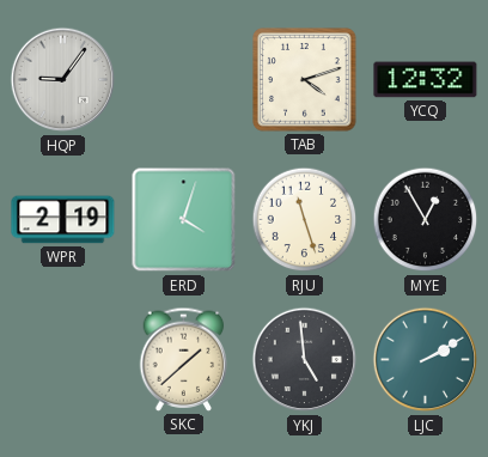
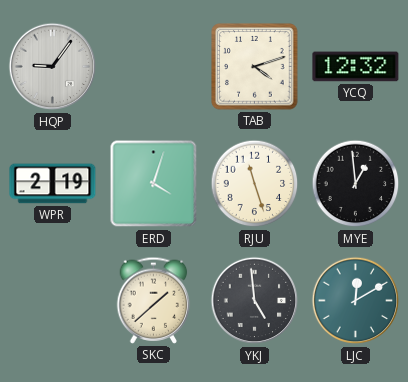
MYE: 12:55 -> 12:59
LJC: 2:10 -> 12:10
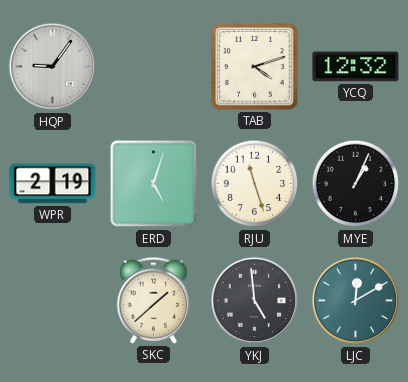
ERD: 4:03 -> 5:03
MYE: 12:59 -> 1:04
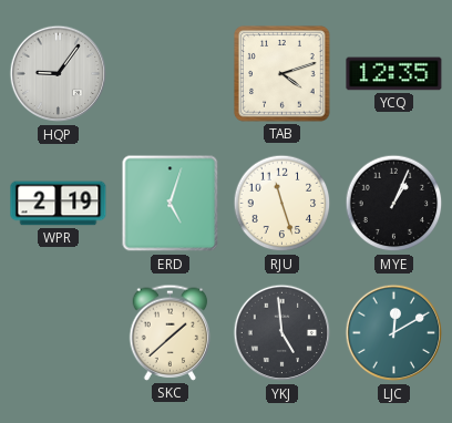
YCQ: 12:32 -> 12:35
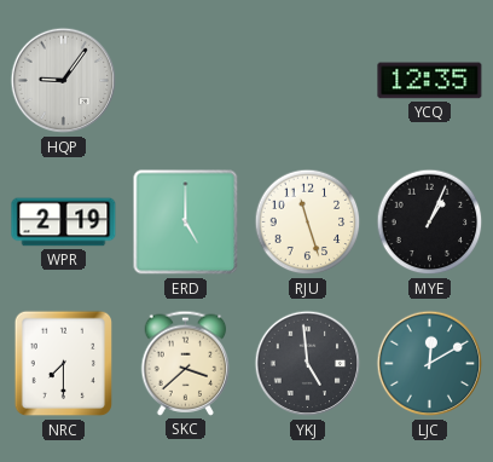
TAB: 4:12 -> none
ERD: 5:03 -> 5:00
NRC: none -> 7:30
SKC: 1:38 -> 3:38
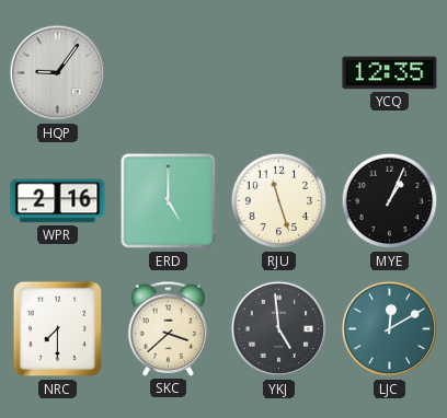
WPR: 2:19 -> 2:16
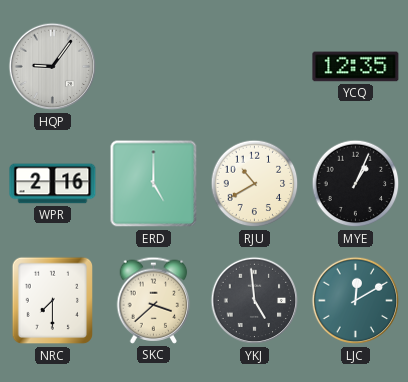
RJU: 11:27 -> 10:40
